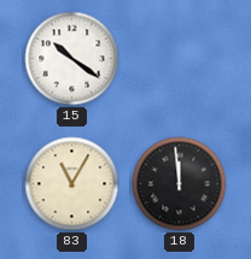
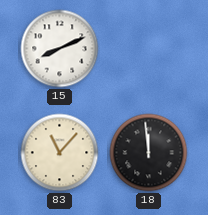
15: 10:21 -> 8:11
83: 11:05 -> 11:07
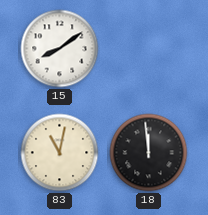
15: 8:11 -> 8:09
83: 11:07 -> 11:02
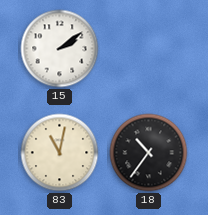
15: 8:09 -> 2:09
18: 11:59 -> 10:36
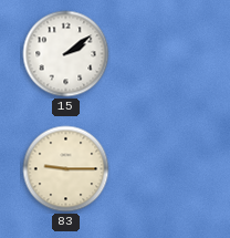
83: 11:02 -> 9:15
18: 10:36 -> none
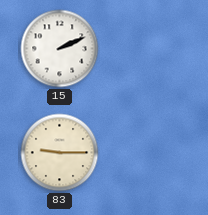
15: 2:09 -> 2:11
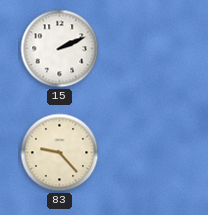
83: 9:15 -> 9:23
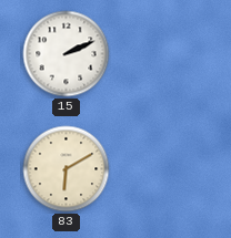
83: 9:23 -> 6:10
